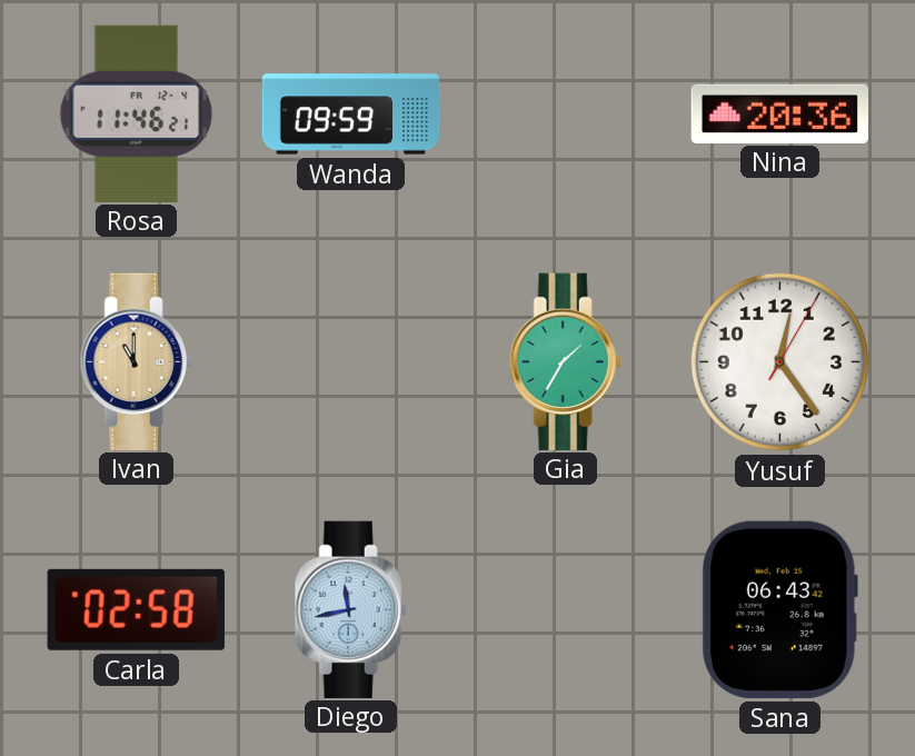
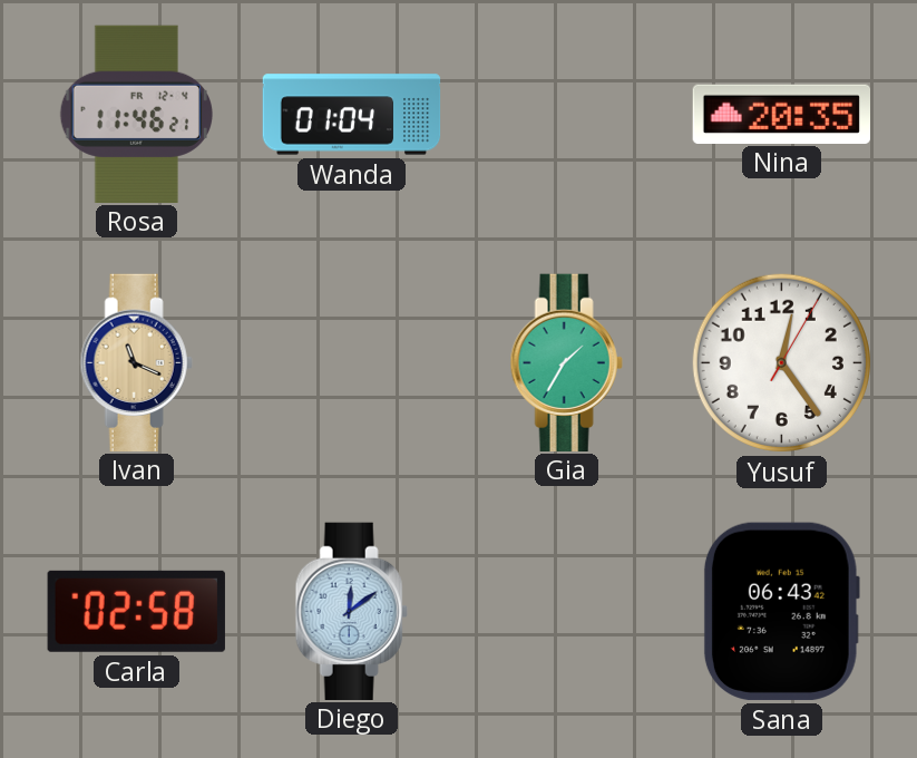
Wanda: 09:59 -> 01:04
Nina: 20:36 -> 20:35
Ivan: 11:00 -> 11:19
Diego: 11:43 -> 12:09
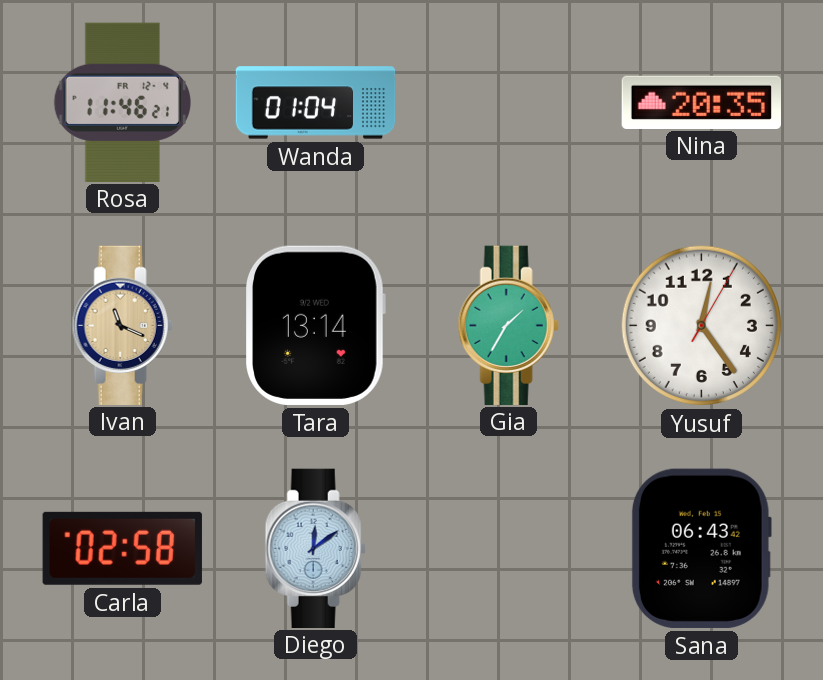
Tara: none -> 13:14
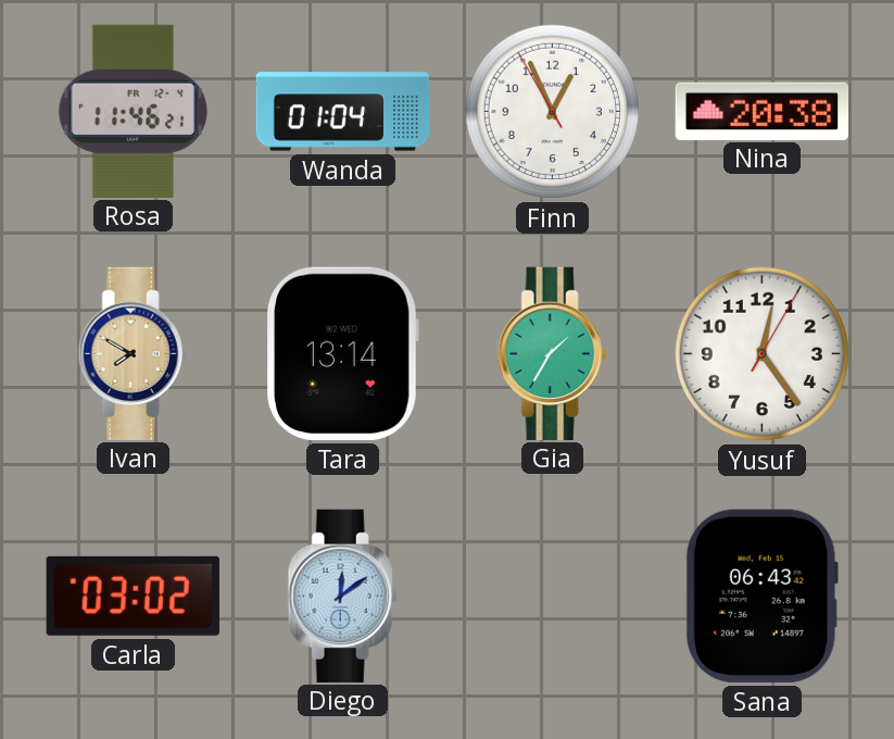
Finn: none -> 12:55
Nina: 20:35 -> 20:38
Ivan: 11:19 -> 7:50
Carla: 02:58 -> 03:02
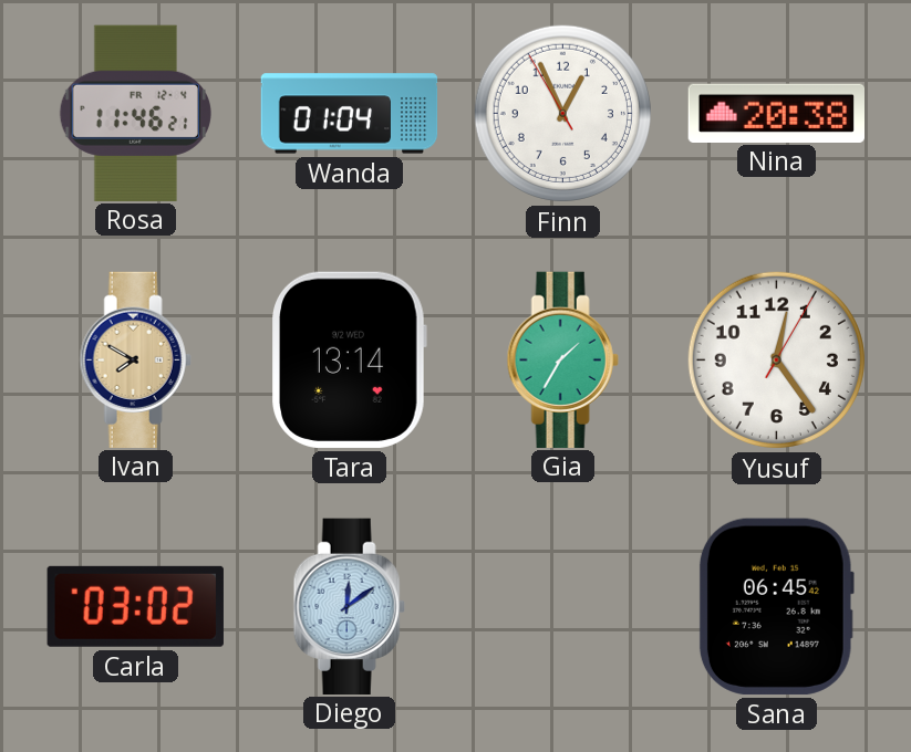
Sana: 06:43 -> 06:45
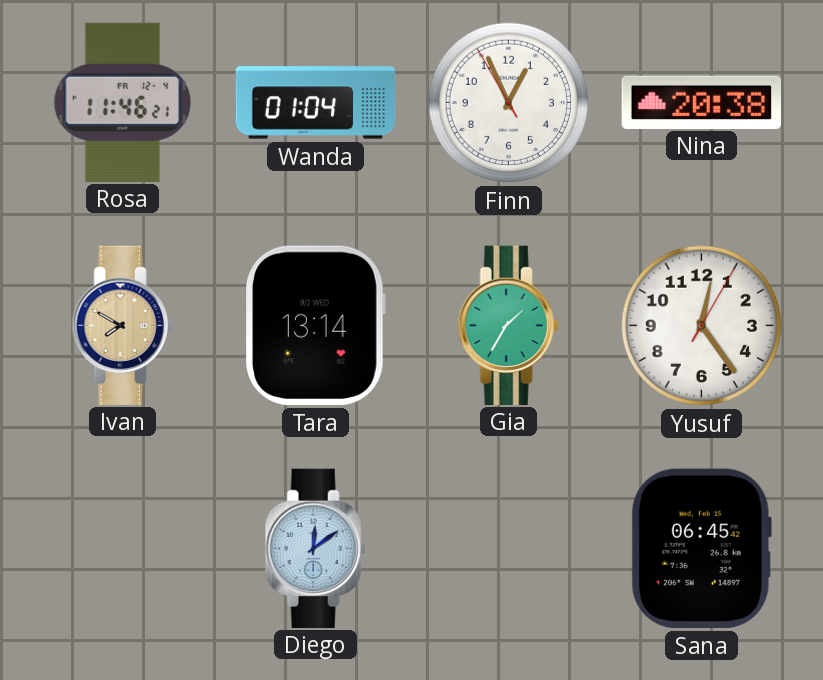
Carla: 03:02 -> none
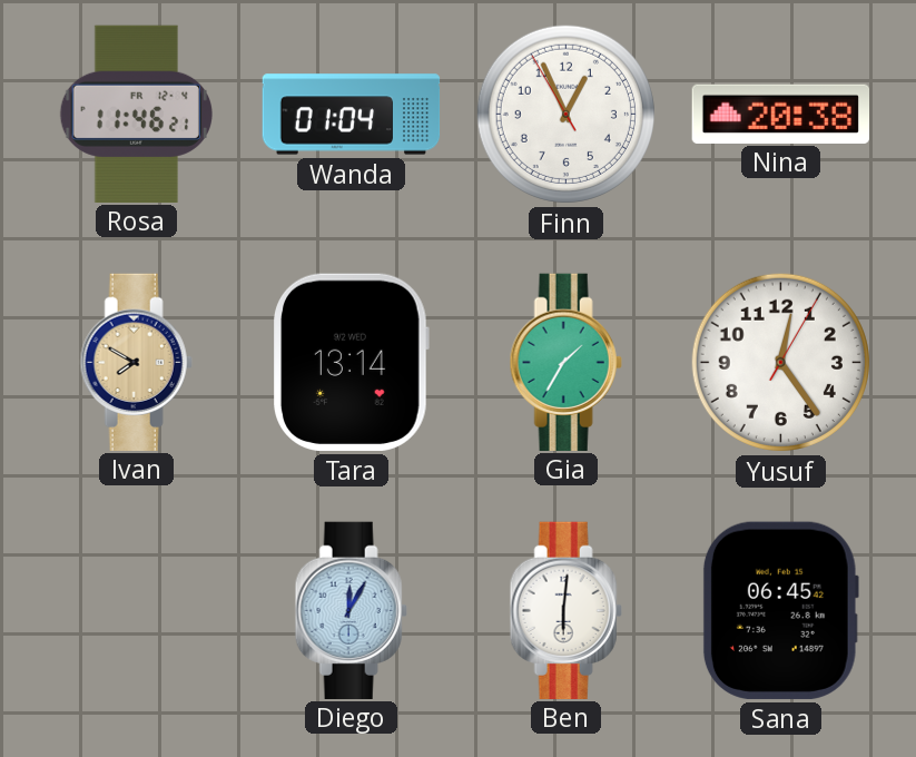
Diego: 12:09 -> 12:05
Ben: none -> 6:01
